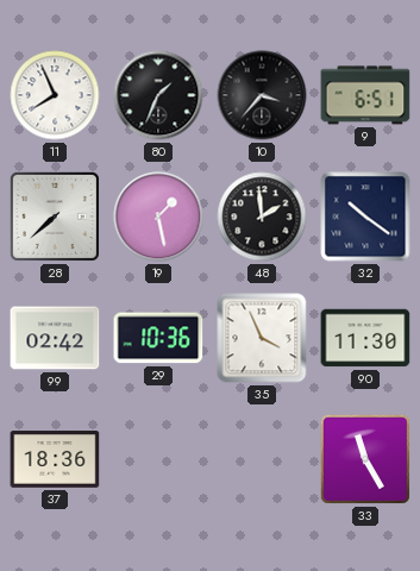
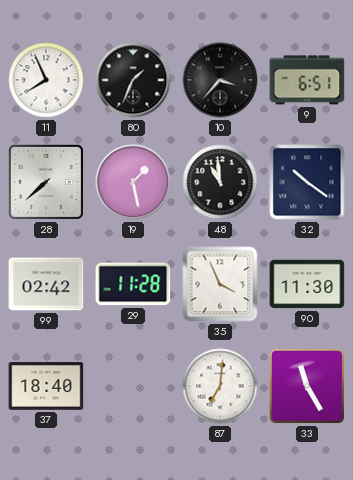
48: 1:59 -> 10:59
29: 10:36 -> 11:28
37: 18:36 -> 18:40
87: none -> 7:01
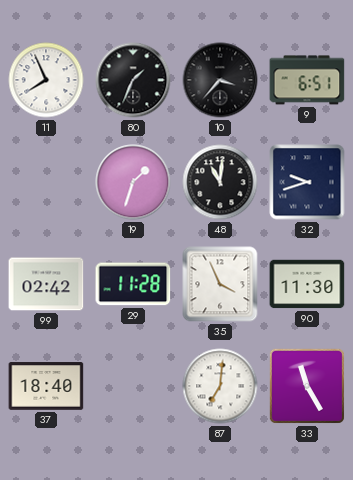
28: 7:38 -> none
19: 1:28 -> 1:33
48: 10:59 -> 11:01
32: 10:21 -> 9:42
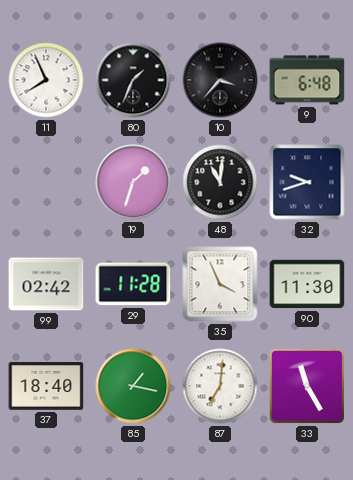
9: 6:51 -> 6:48
85: none -> 1:17
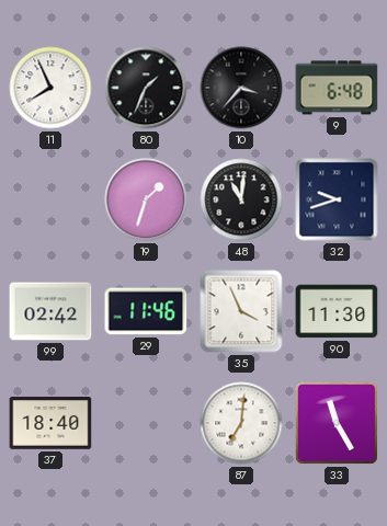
29: 11:28 -> 11:46
85: 1:17 -> none
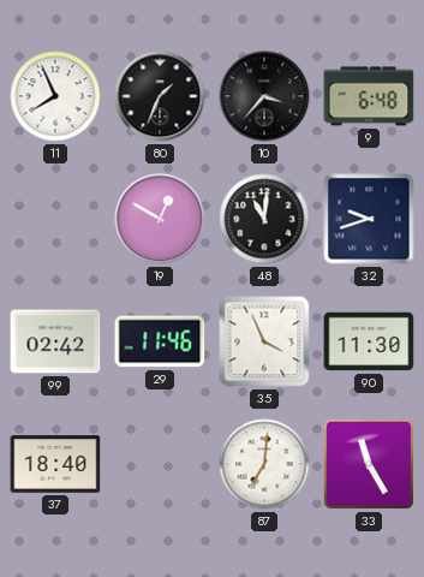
19: 1:33 -> 12:50
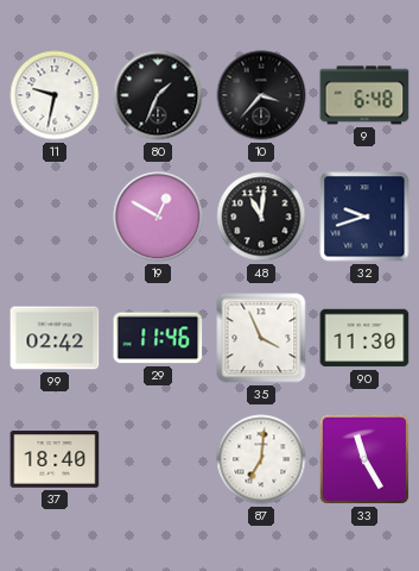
11: 7:56 -> 9:32
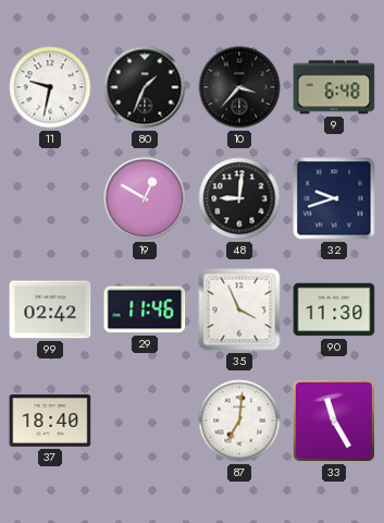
48: 11:01 -> 9:01
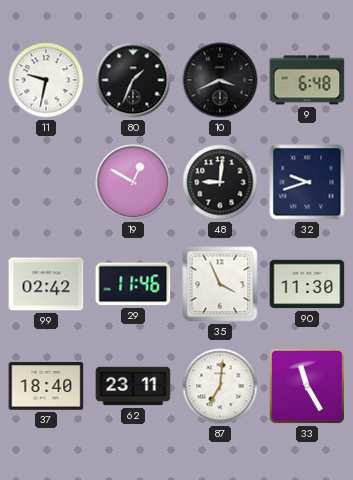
10: 3:37 -> 3:41
62: none -> 23:11
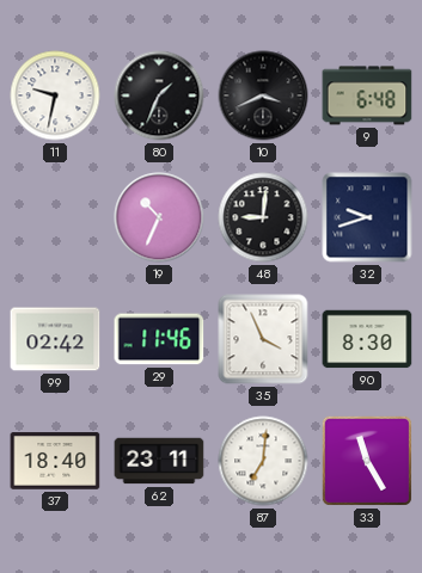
19: 12:50 -> 10:34
90: 11:30 -> 8:30
